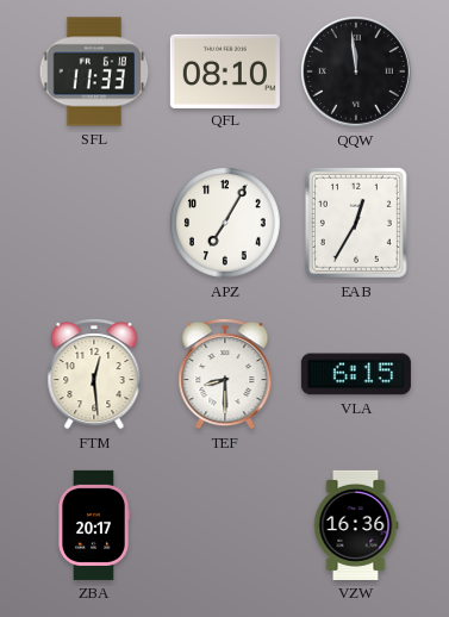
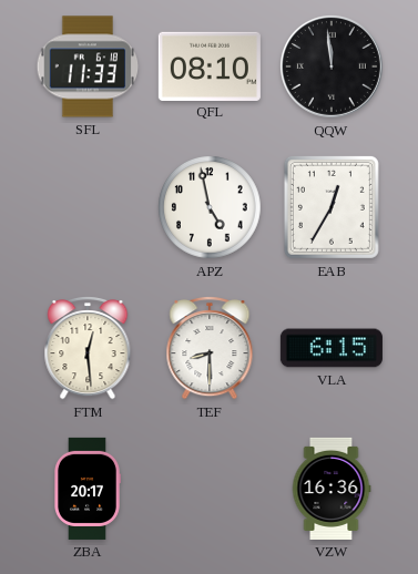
APZ: 7:05 -> 4:58
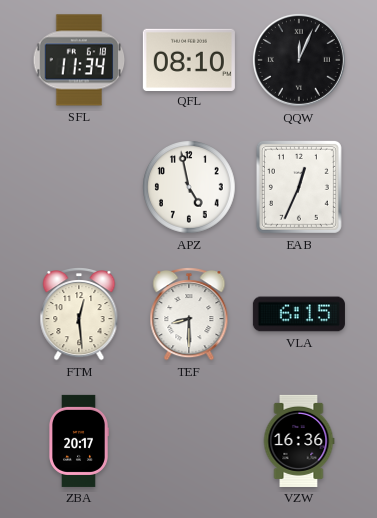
SFL: 11:33 -> 11:34
QQW: 11:59 -> 12:04
EAB: 12:35 -> 12:34
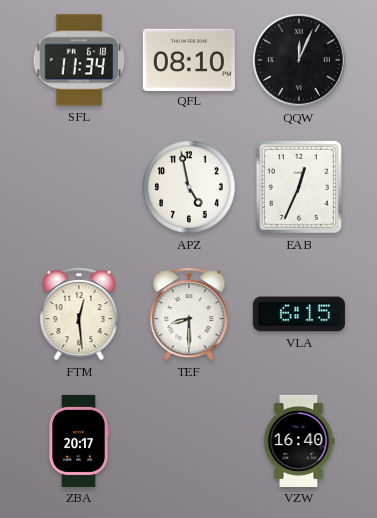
VZW: 16:36 -> 16:40
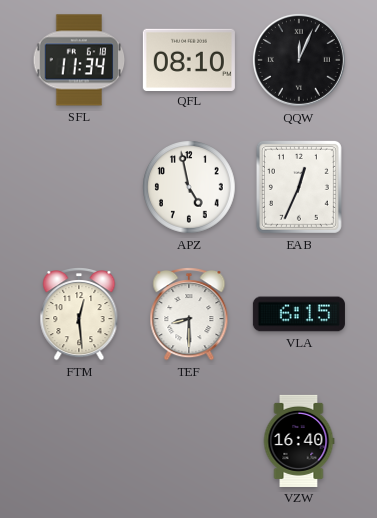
ZBA: 20:17 -> none
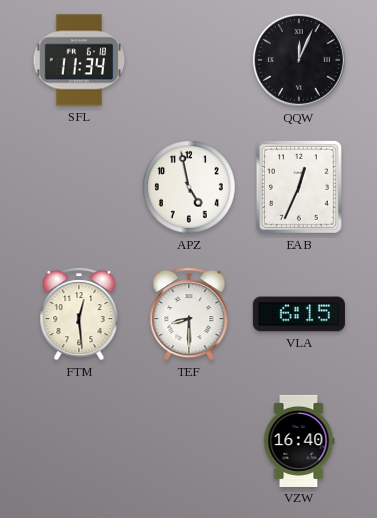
QFL: 08:10 -> none
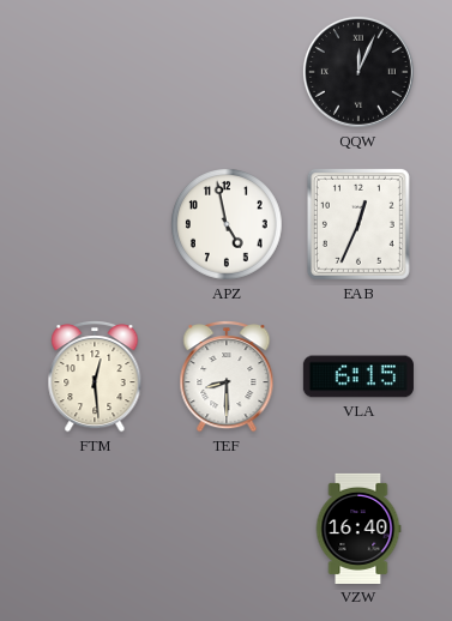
SFL: 11:34 -> none
